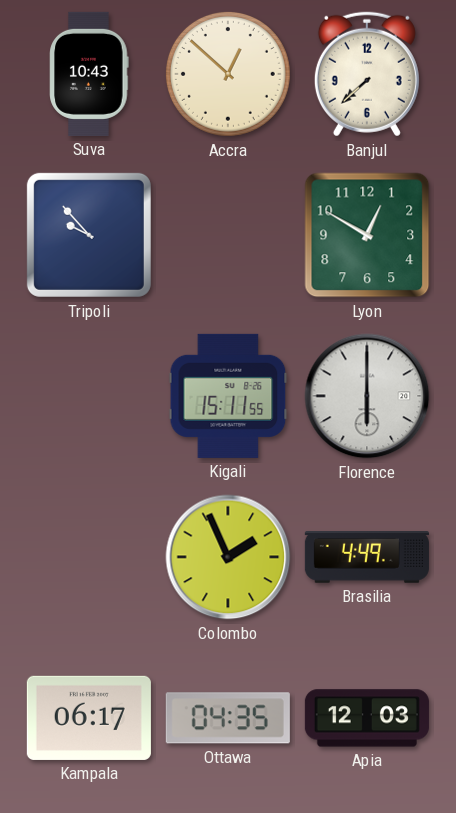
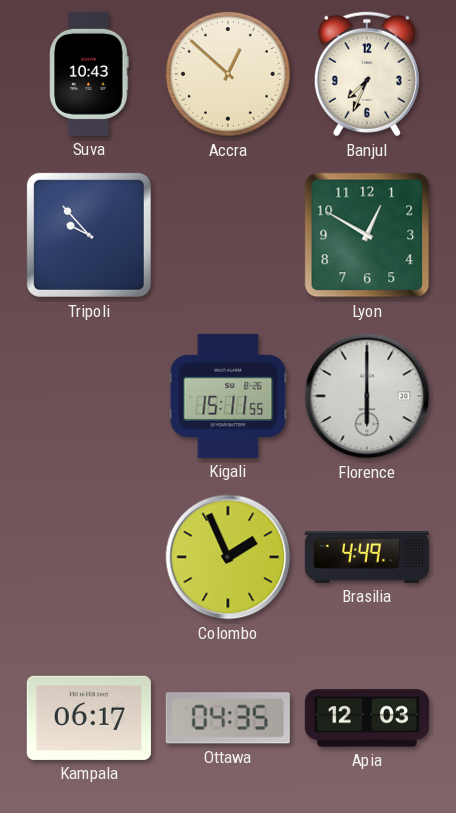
Banjul: 7:38 -> 7:34
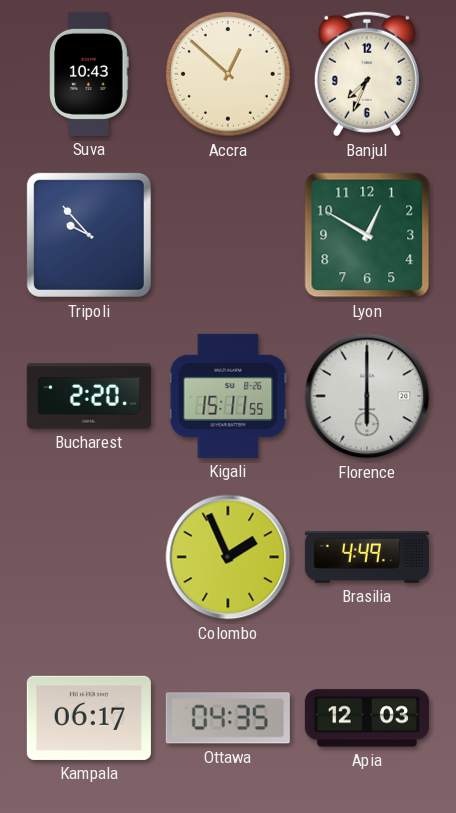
Bucharest: none -> 2:20
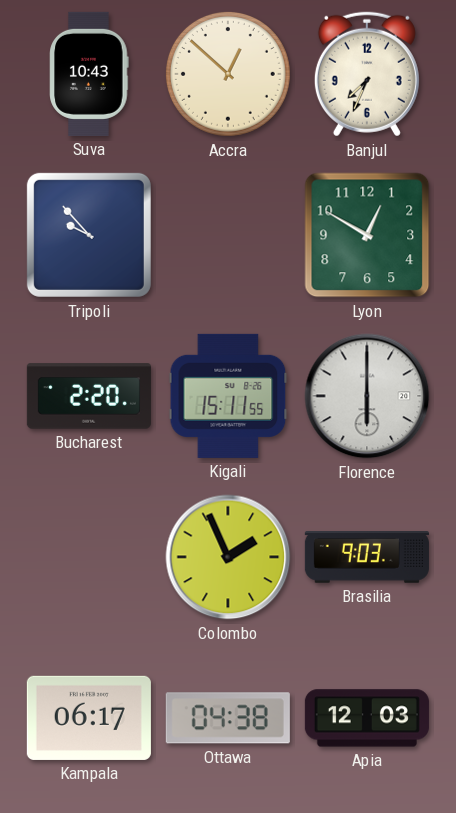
Brasilia: 4:49 -> 9:03
Ottawa: 04:35 -> 04:38
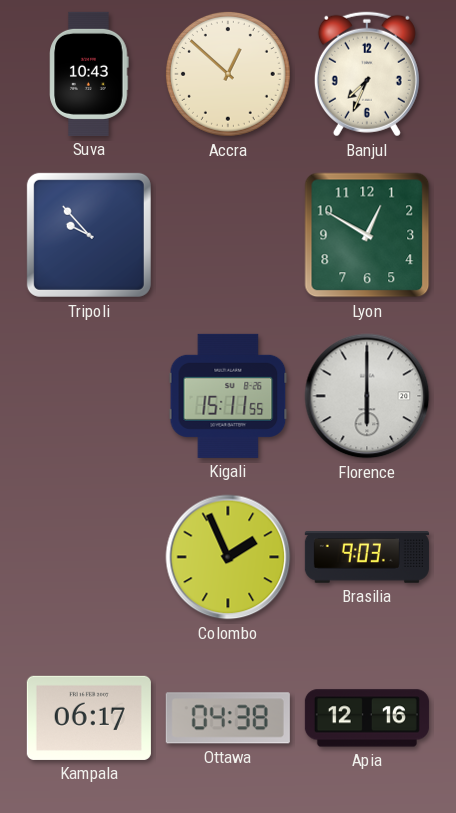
Bucharest: 2:20 -> none
Apia: 12:03 -> 12:16
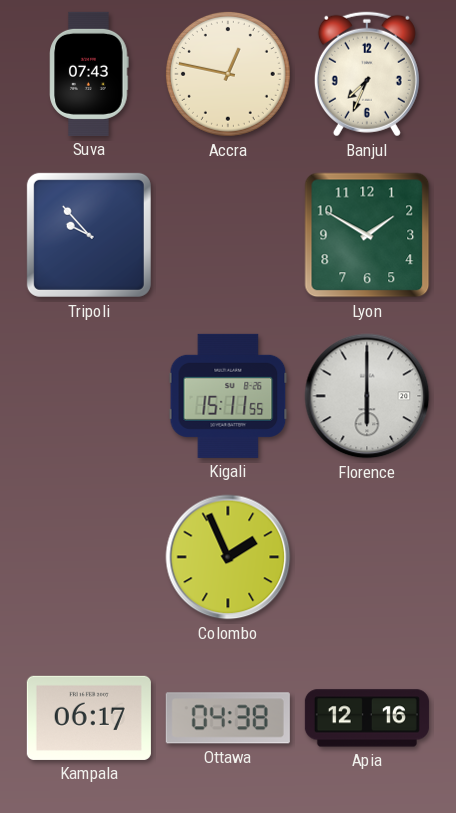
Suva: 10:43 -> 07:43
Accra: 12:52 -> 12:47
Lyon: 12:50 -> 1:50
Brasilia: 9:03 -> none
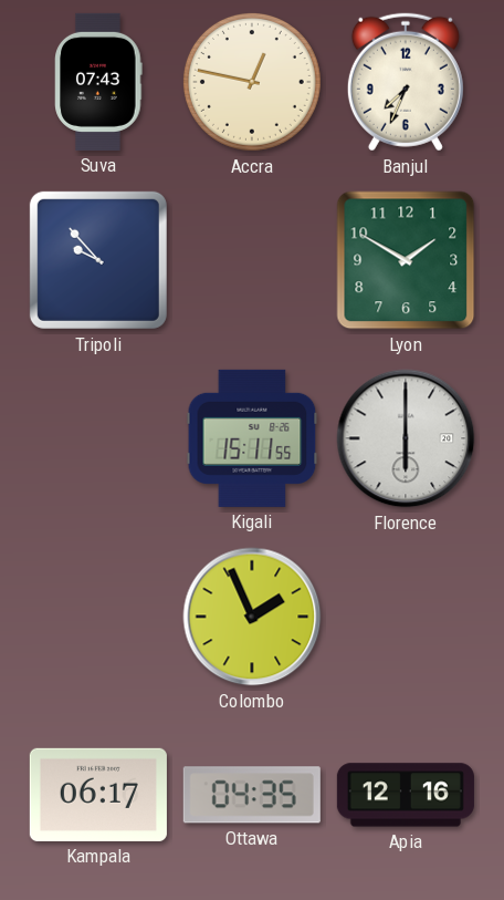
Ottawa: 04:38 -> 04:35
